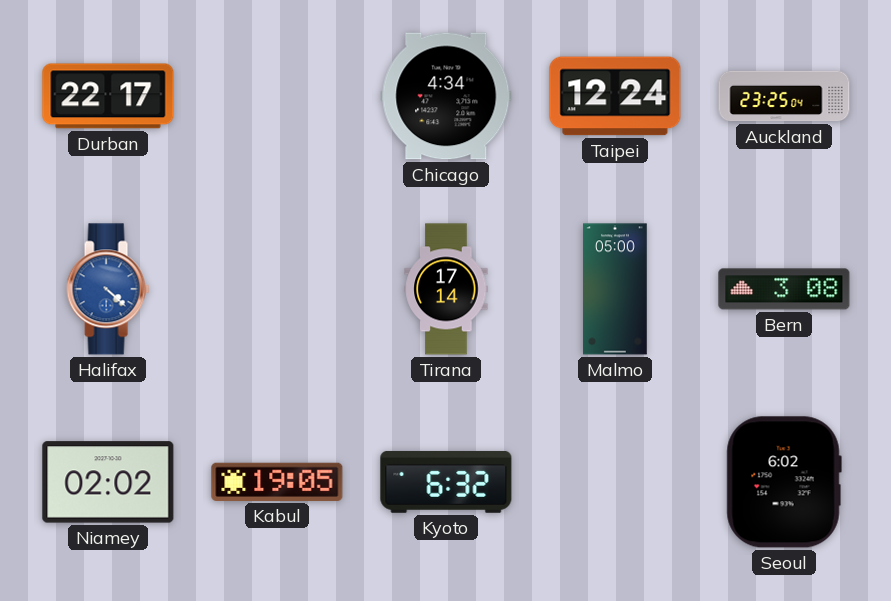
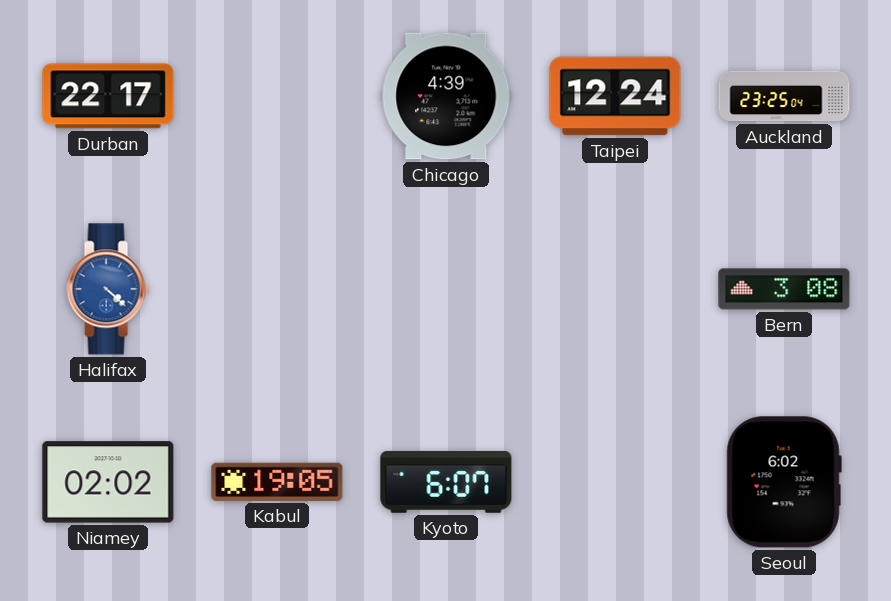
Chicago: 4:34 -> 4:39
Tirana: 17:14 -> none
Malmo: 05:00 -> none
Kyoto: 6:32 -> 6:07
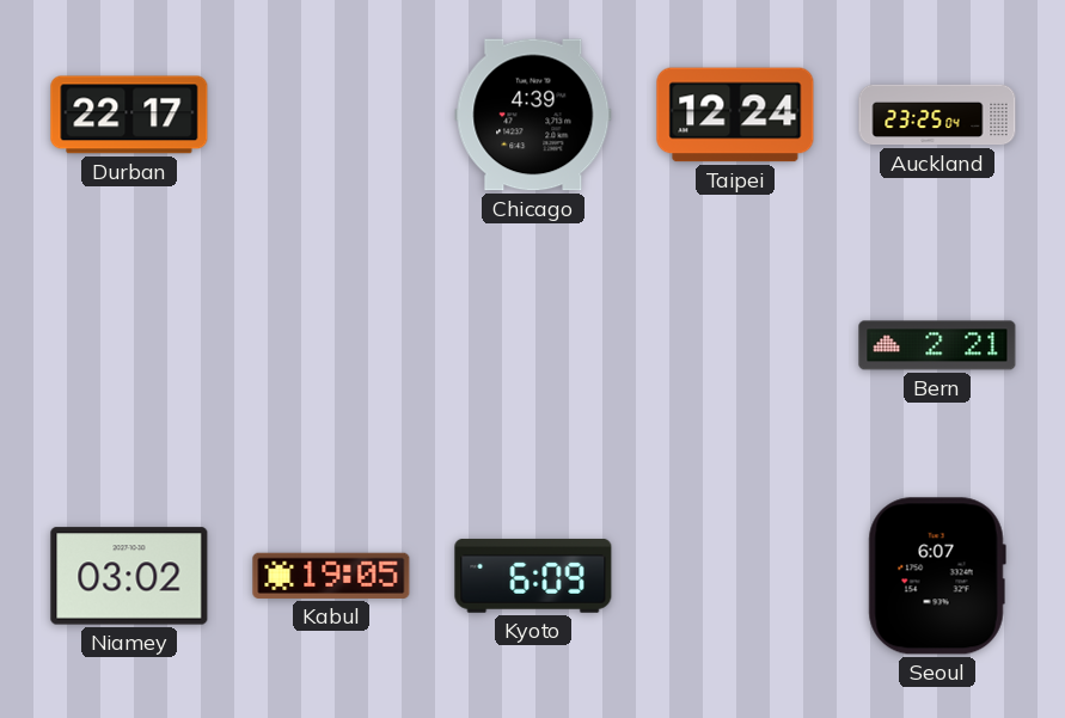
Halifax: 4:22 -> none
Bern: 3:08 -> 2:21
Niamey: 02:02 -> 03:02
Kyoto: 6:07 -> 6:09
Seoul: 6:02 -> 6:07
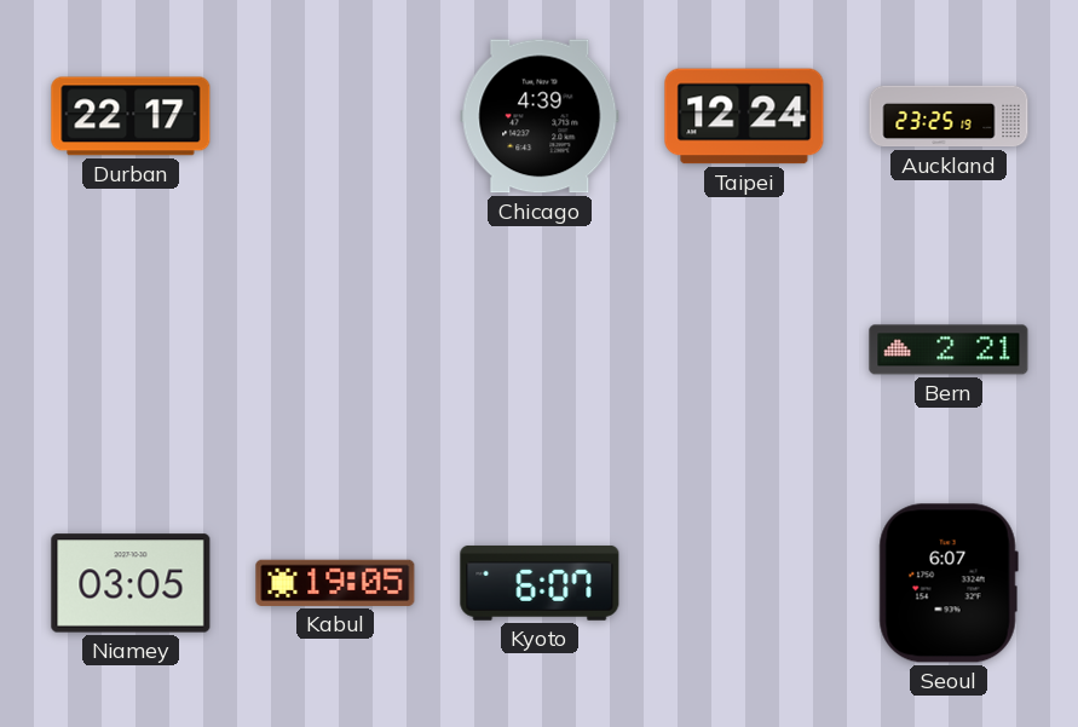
Auckland: 23:25:04 -> 23:25:19
Niamey: 03:02 -> 03:05
Kyoto: 6:09 -> 6:07
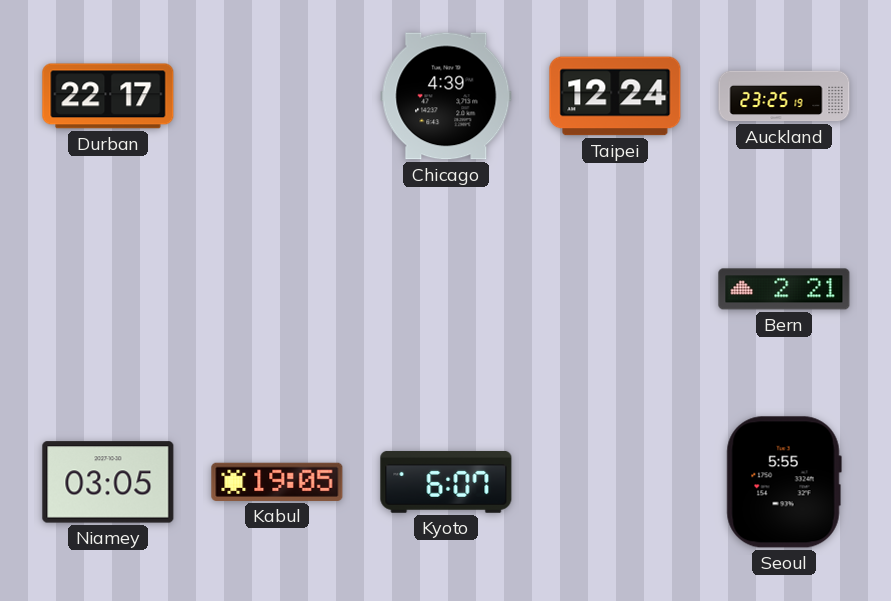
Seoul: 6:07 -> 5:55
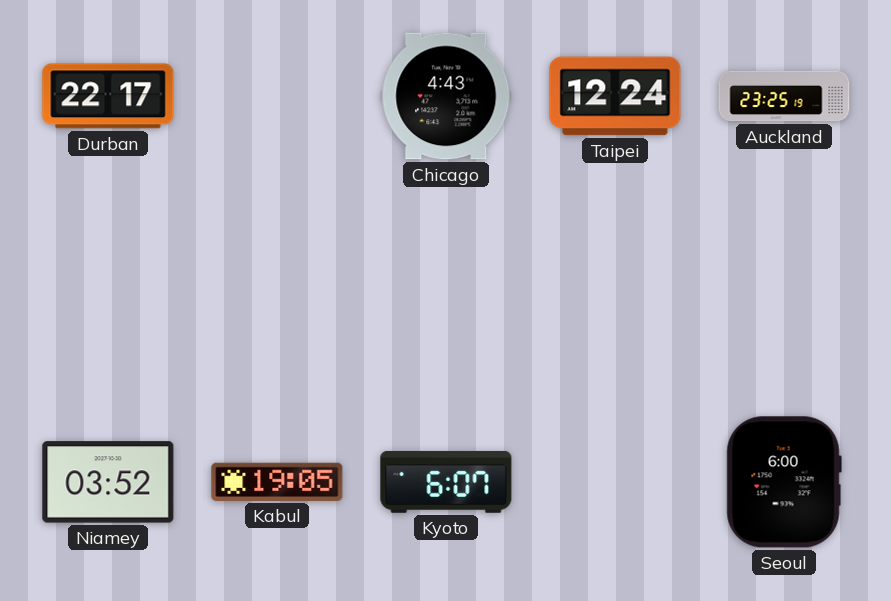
Chicago: 4:39 -> 4:43
Bern: 2:21 -> none
Niamey: 03:05 -> 03:52
Seoul: 5:55 -> 6:00
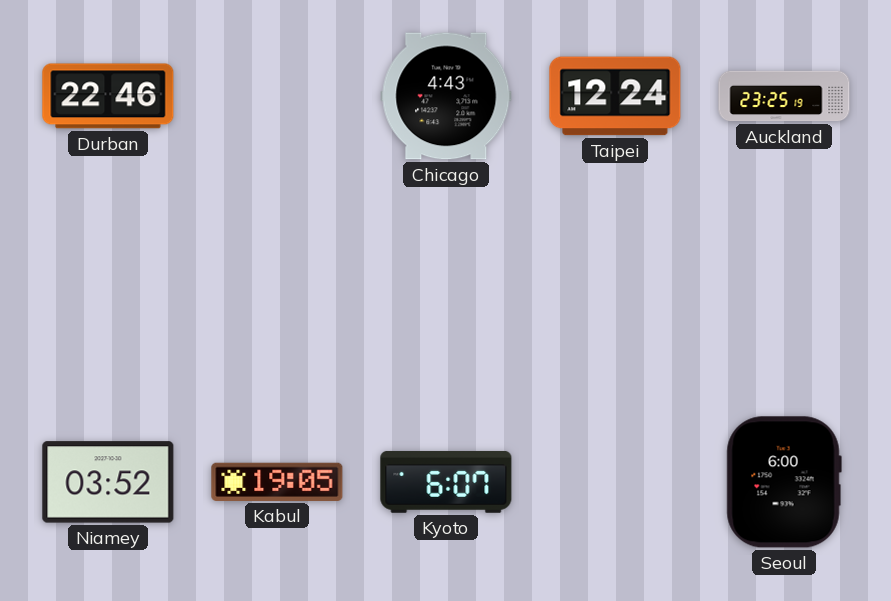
Durban: 22:17 -> 22:46
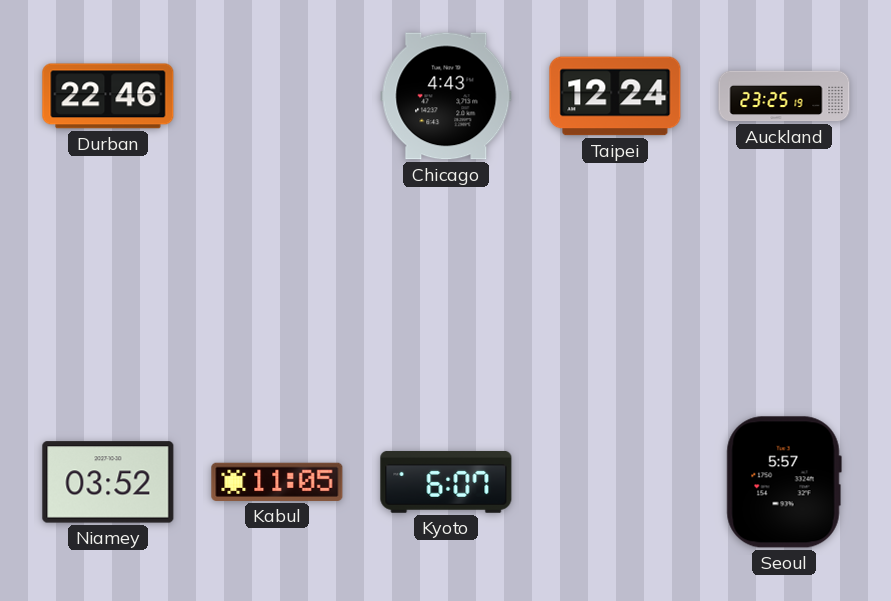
Kabul: 19:05 -> 11:05
Seoul: 6:00 -> 5:57
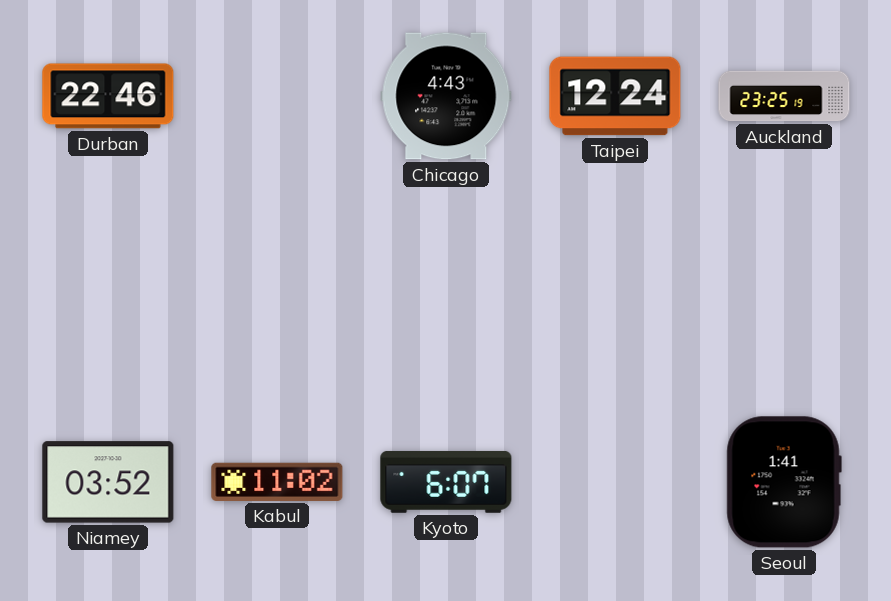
Kabul: 11:05 -> 11:02
Seoul: 5:57 -> 1:41
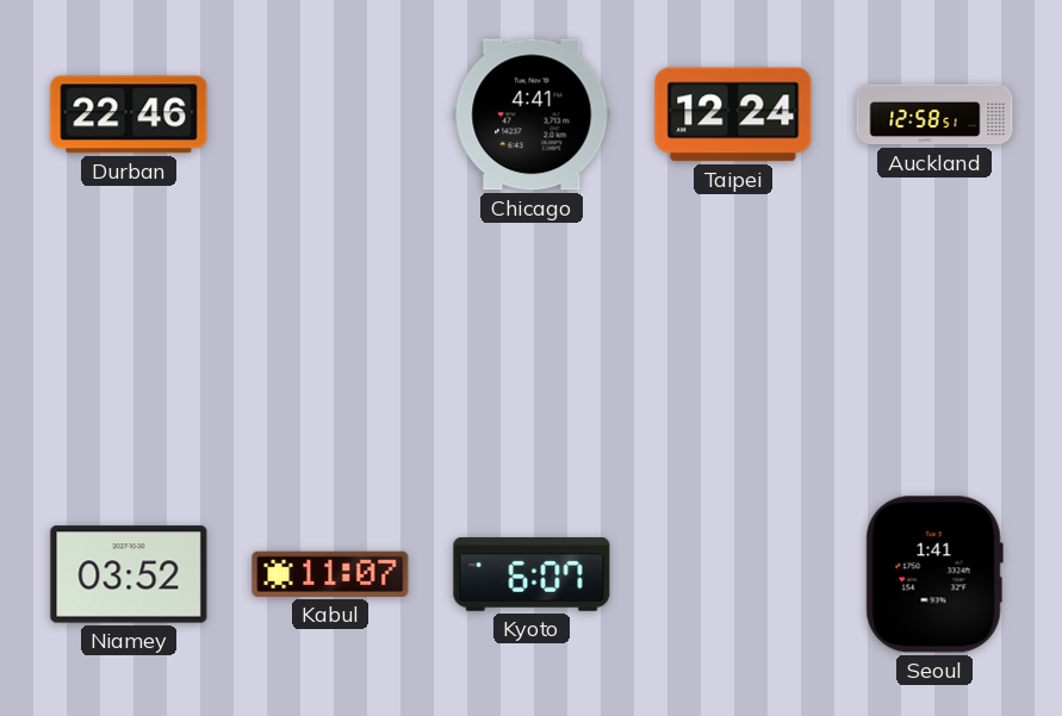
Chicago: 4:43 -> 4:41
Auckland: 23:25 -> 12:58
Kabul: 11:02 -> 11:07
